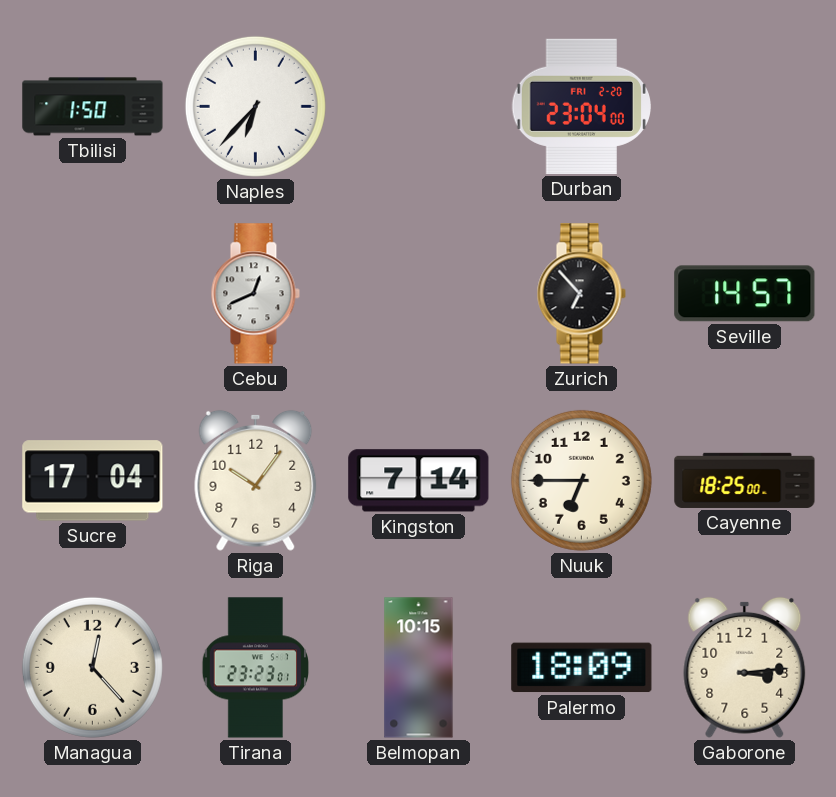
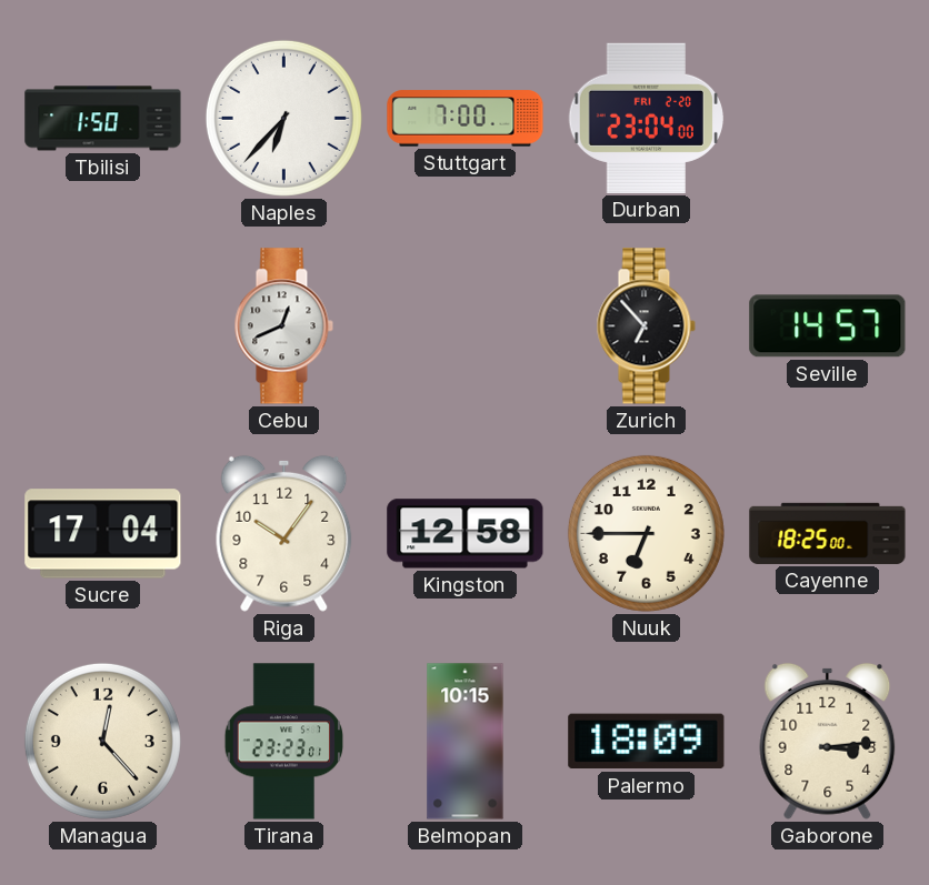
Stuttgart: none -> 7:00
Kingston: 7:14 -> 12:58
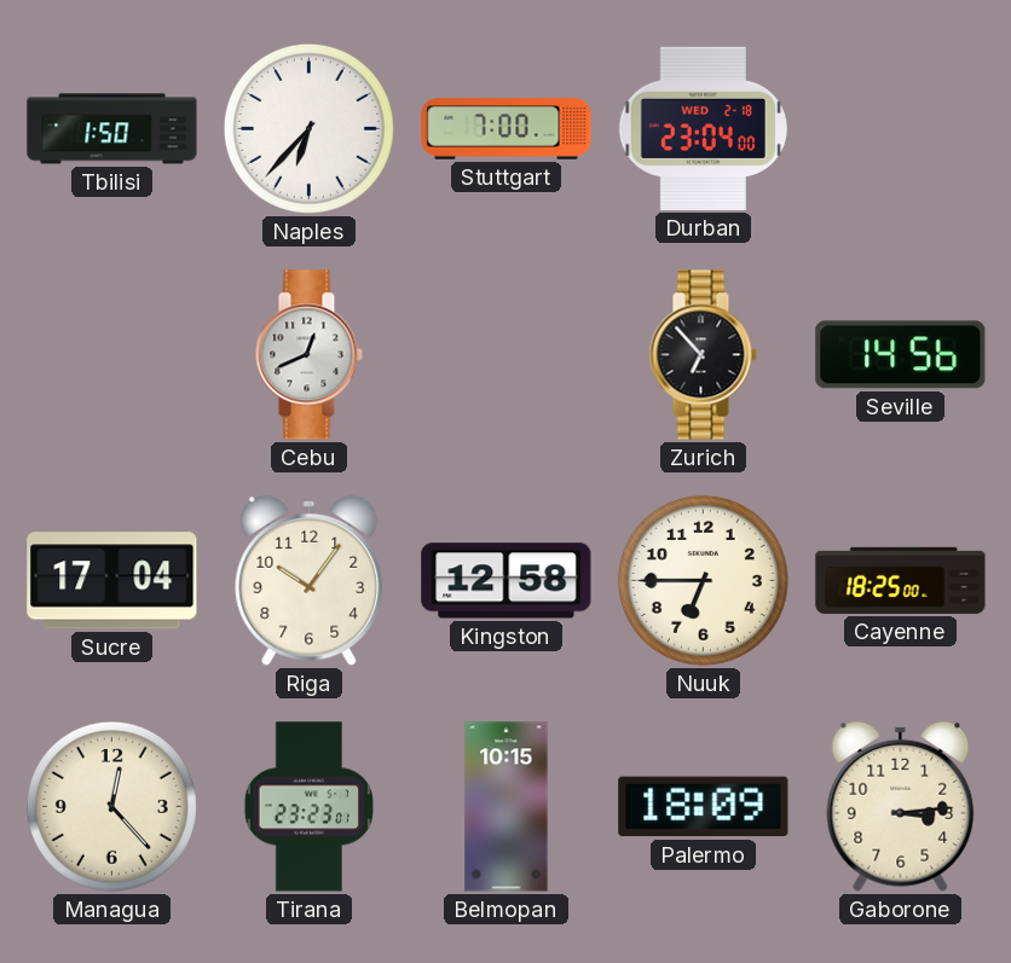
Durban date: FRI 2-20 -> WED 2-18
Seville: 14:57 -> 14:56
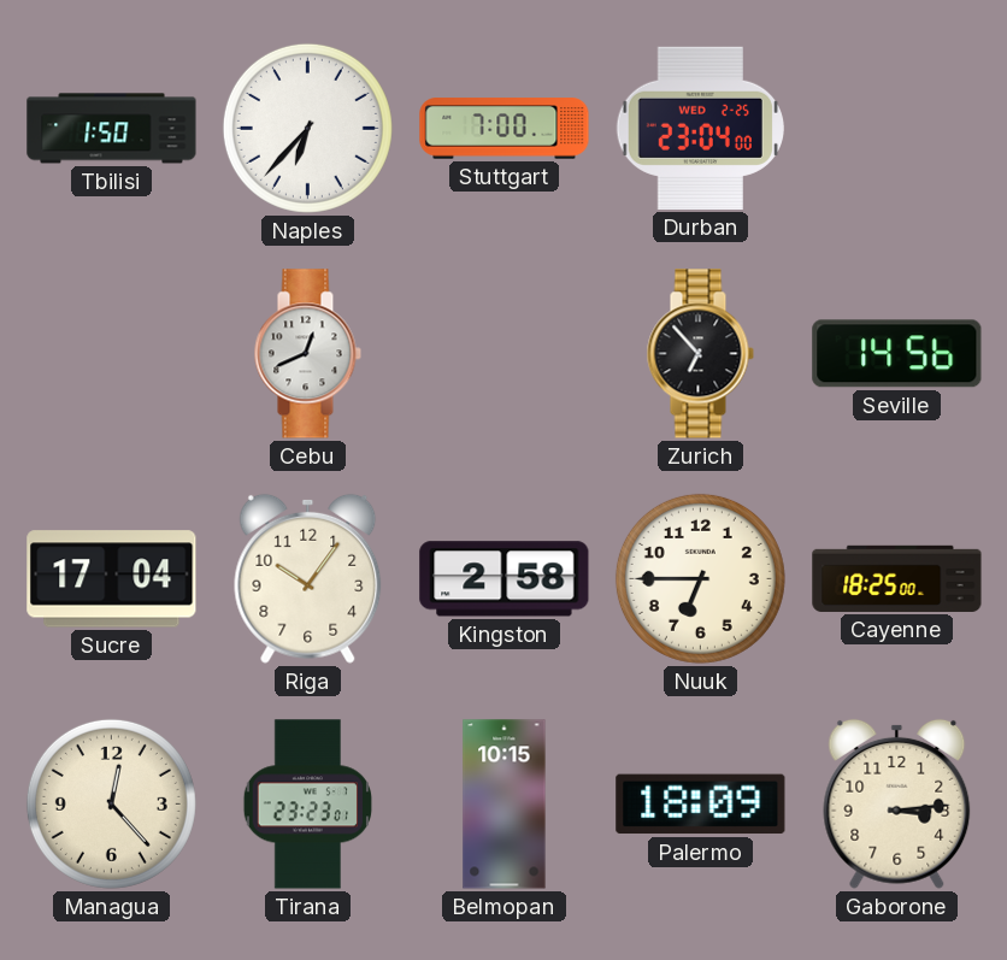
Durban date: WED 2-18 -> WED 2-25
Kingston: 12:58 -> 2:58
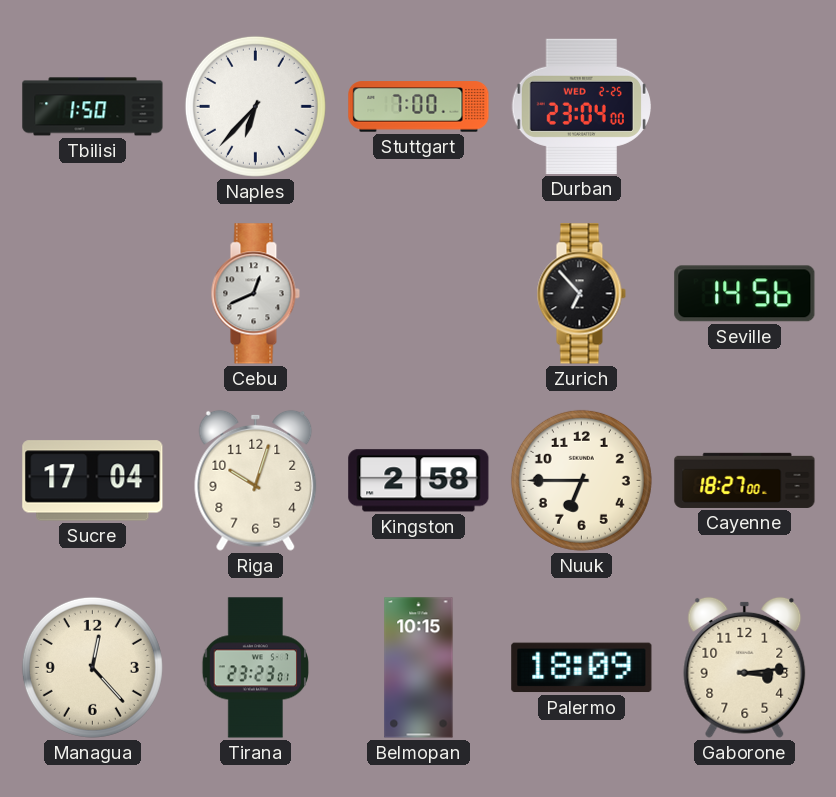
Riga: 10:06 -> 10:03
Cayenne: 18:25 -> 18:27
